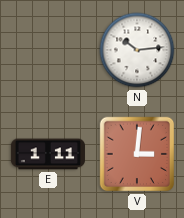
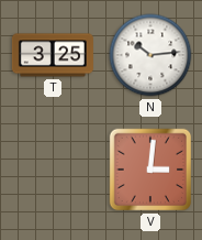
T: none -> 3:25
E: 1:11 -> none
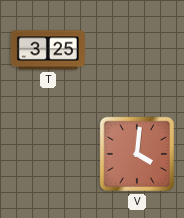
N: 10:14 -> none
V: 3:01 -> 4:01
